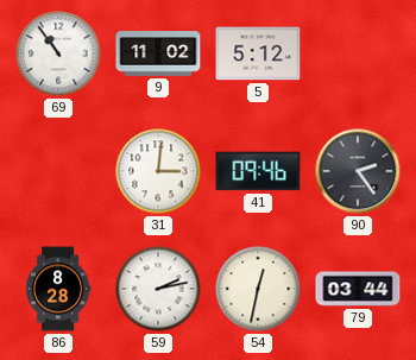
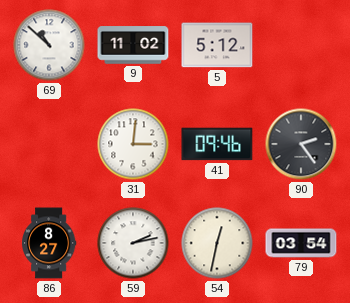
69: 10:54 -> 10:52
86: 8:28 -> 8:27
79: 03:44 -> 03:54
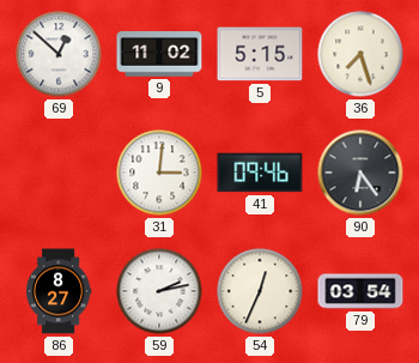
69: 10:52 -> 12:52
5: 5:12 -> 5:15
36: none -> 7:27
90: 2:24 -> 6:24
54: 12:32 -> 12:34
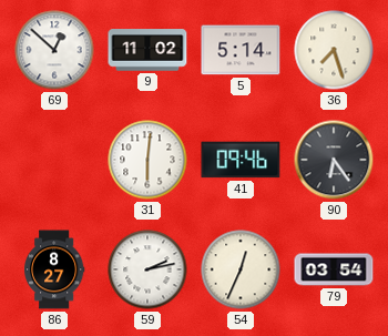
5: 5:15 -> 5:14
31: 3:01 -> 6:01
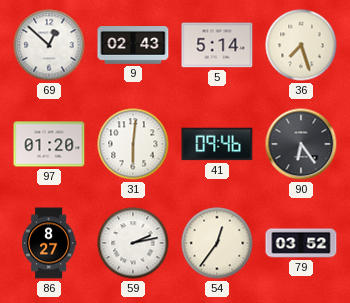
9: 11:02 -> 02:43
97: none -> 01:20
54: 12:34 -> 12:36
79: 03:54 -> 03:52
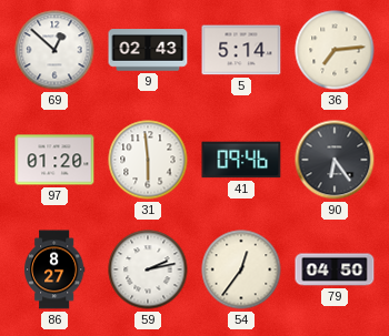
36: 7:27 -> 7:14
31: 6:01 -> 5:59
79: 03:52 -> 04:50
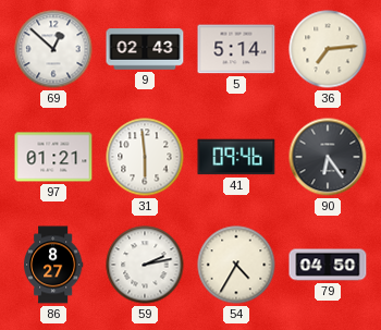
97: 01:20 -> 01:21
54: 12:36 -> 4:35
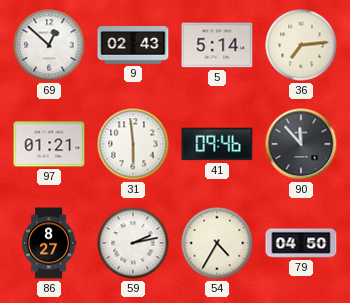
90: 6:24 -> 11:53
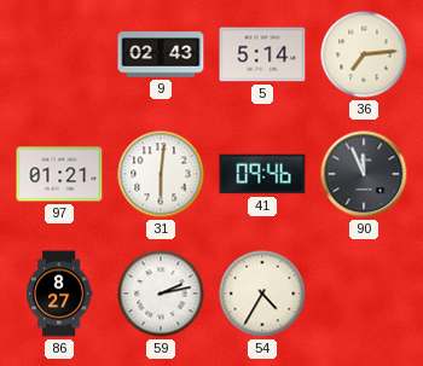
69: 12:52 -> none
31: 5:59 -> 6:01
90: 11:53 -> 11:56
79: 04:50 -> none
